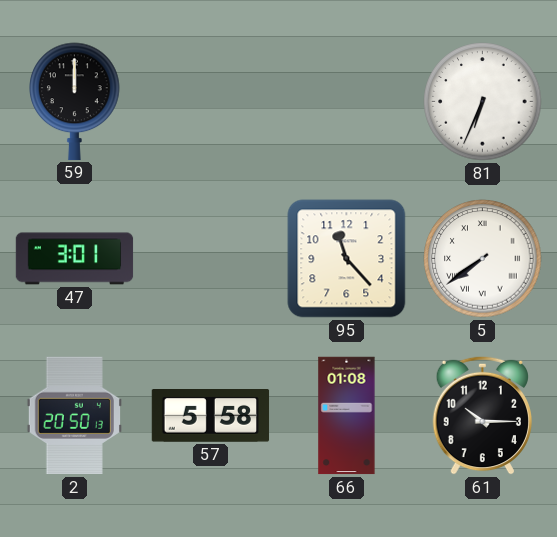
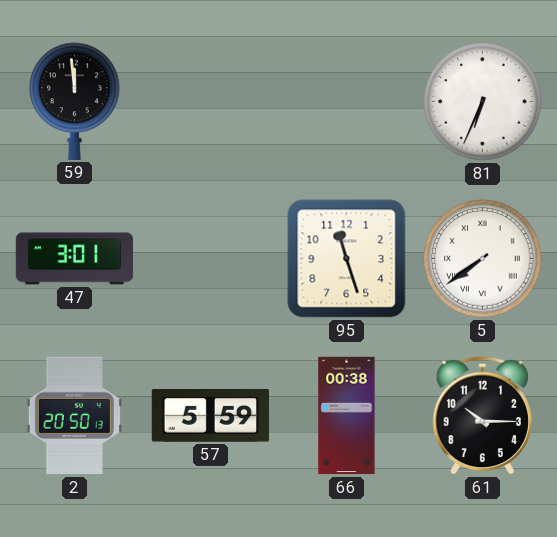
59: 12:00 -> 11:59
95: 11:23 -> 11:27
57: 5:58 -> 5:59
66: 01:08 -> 00:38
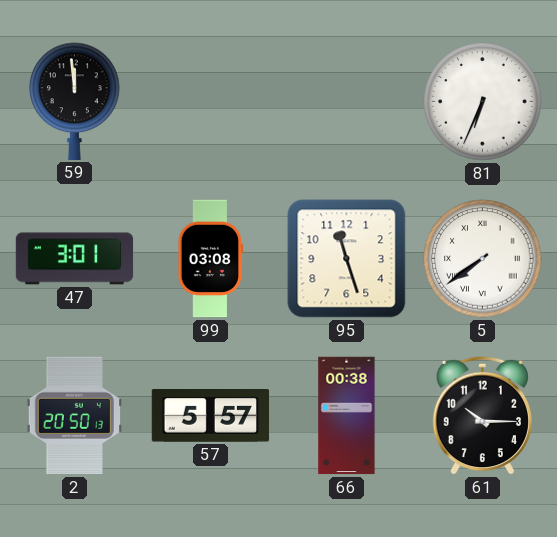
99: none -> 03:08
57: 5:59 -> 5:57
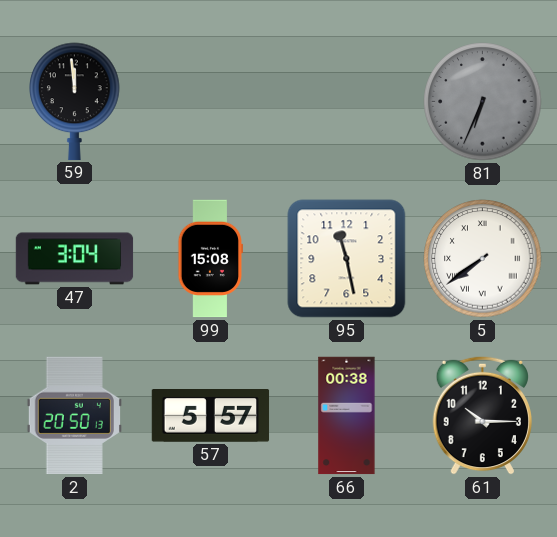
81 dial: white -> grey
47: 3:01 -> 3:04
99: 03:08 -> 15:08
95: 11:27 -> 11:28
